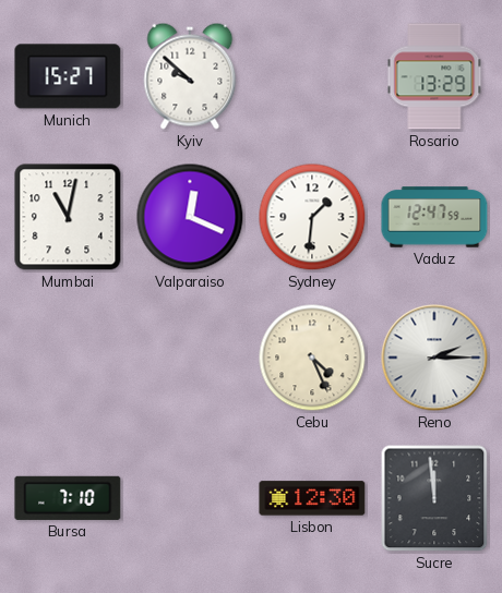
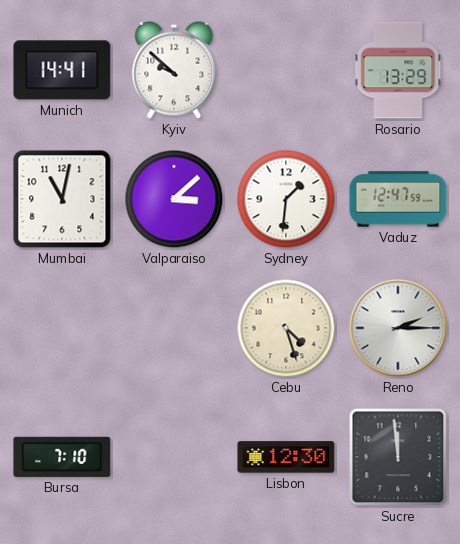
Munich: 15:27 -> 14:41
Valparaiso: 12:19 -> 3:08
Cebu: 4:26 -> 4:27
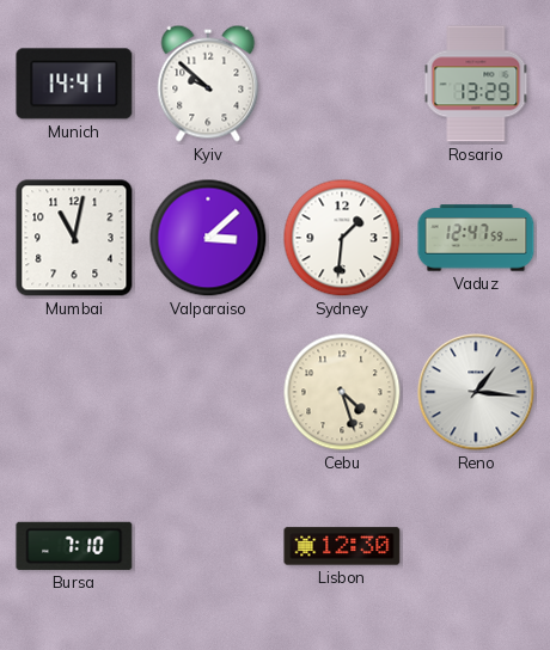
Reno: 2:15 -> 1:16
Sucre: 11:59 -> none
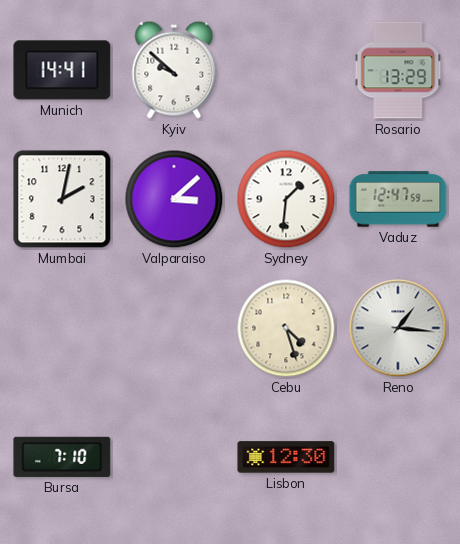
Mumbai: 11:02 -> 2:02
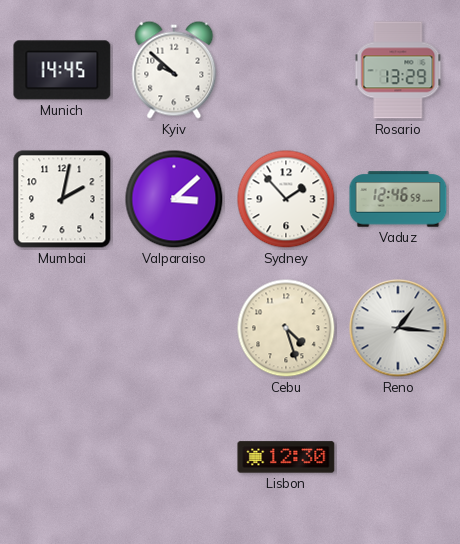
Munich: 14:41 -> 14:45
Sydney: 1:31 -> 1:53
Vaduz: 12:47 -> 12:46
Bursa: 7:10 -> none
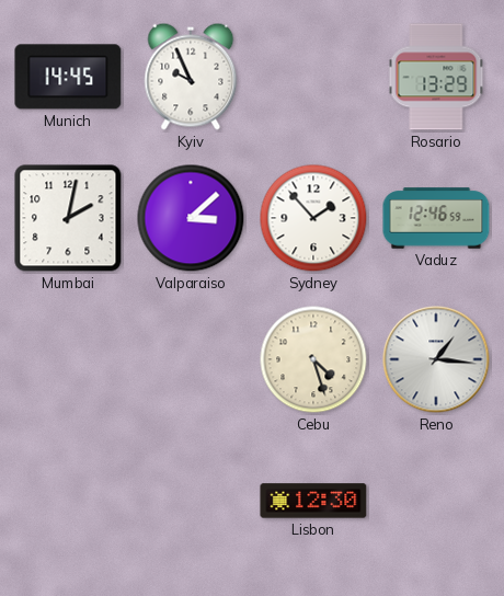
Kyiv: 9:52 -> 9:56
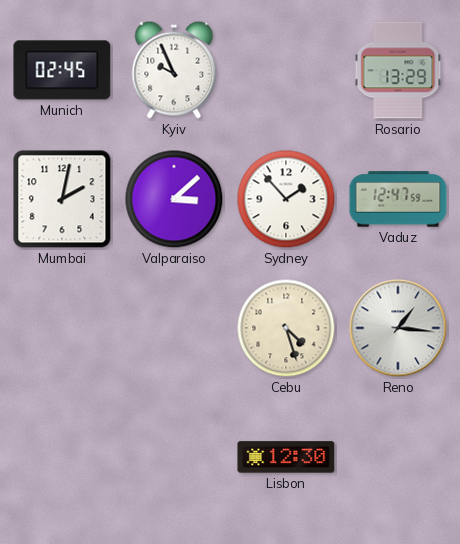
Munich: 14:45 -> 02:45
Vaduz: 12:46 -> 12:47
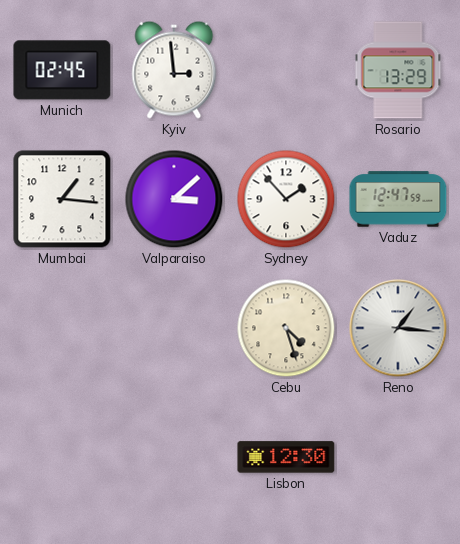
Kyiv: 9:56 -> 2:59
Mumbai: 2:02 -> 1:16
